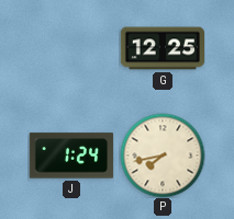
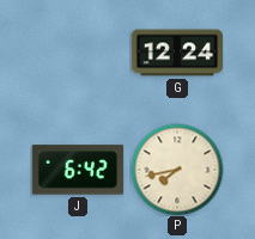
G: 12:25 -> 12:24
J: 1:24 -> 6:42
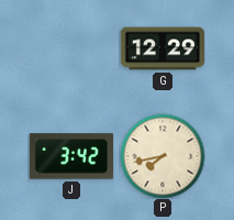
G: 12:24 -> 12:29
J: 6:42 -> 3:42
